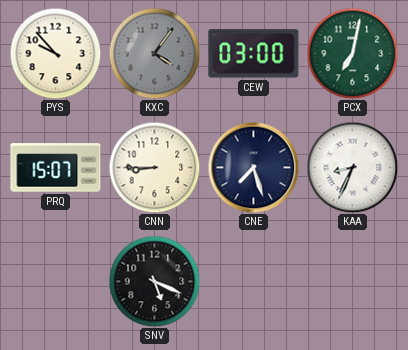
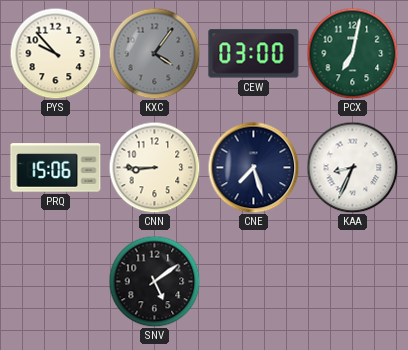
PRQ: 15:07 -> 15:06
SNV: 5:19 -> 5:09
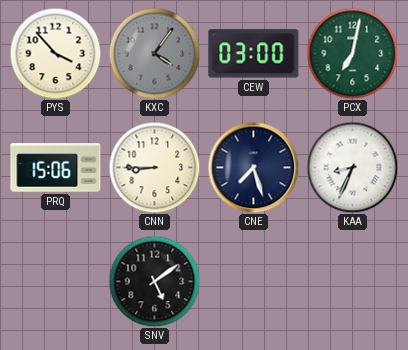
PYS: 9:53 -> 3:53
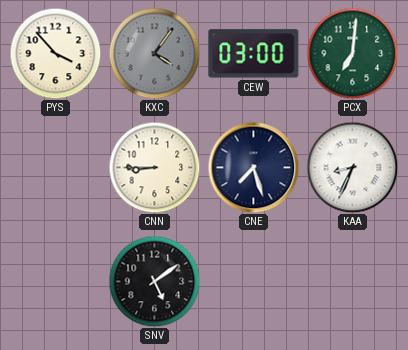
PCX: 7:02 -> 7:01
PRQ: 15:06 -> none
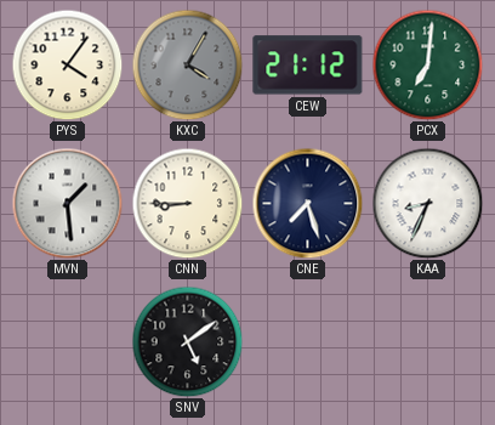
PYS: 3:53 -> 4:06
KXC: 4:06 -> 4:05
CEW: 03:00 -> 21:12
MVN: none -> 1:29
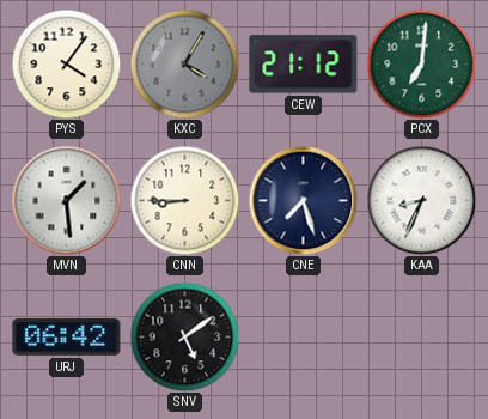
URJ: none -> 06:42
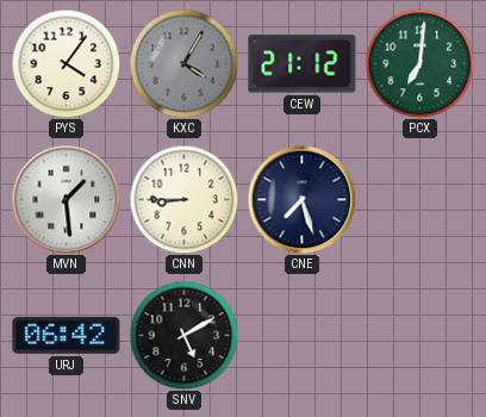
KAA: 8:34 -> none
SNV: 5:09 -> 5:10
